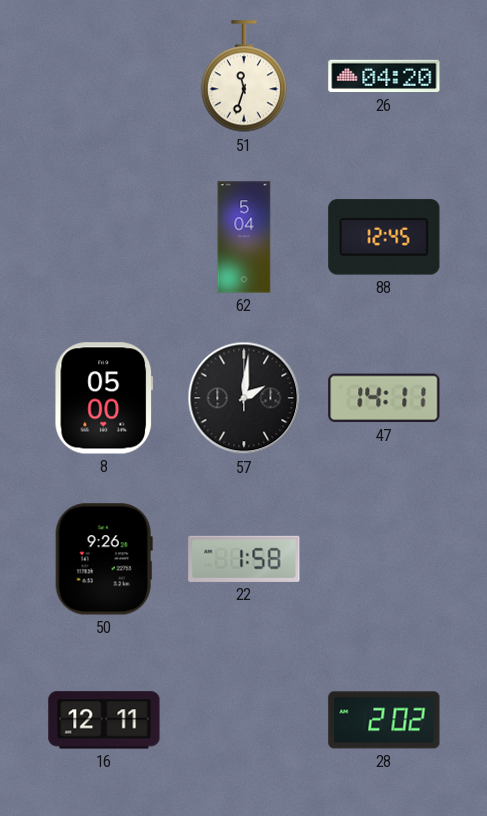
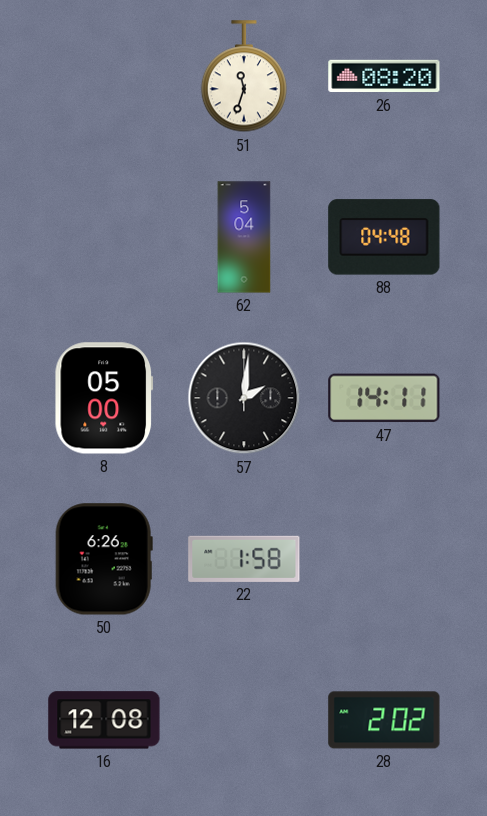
26: 04:20 -> 08:20
88: 12:45 -> 04:48
50: 9:26 -> 6:26
16: 12:11 -> 12:08
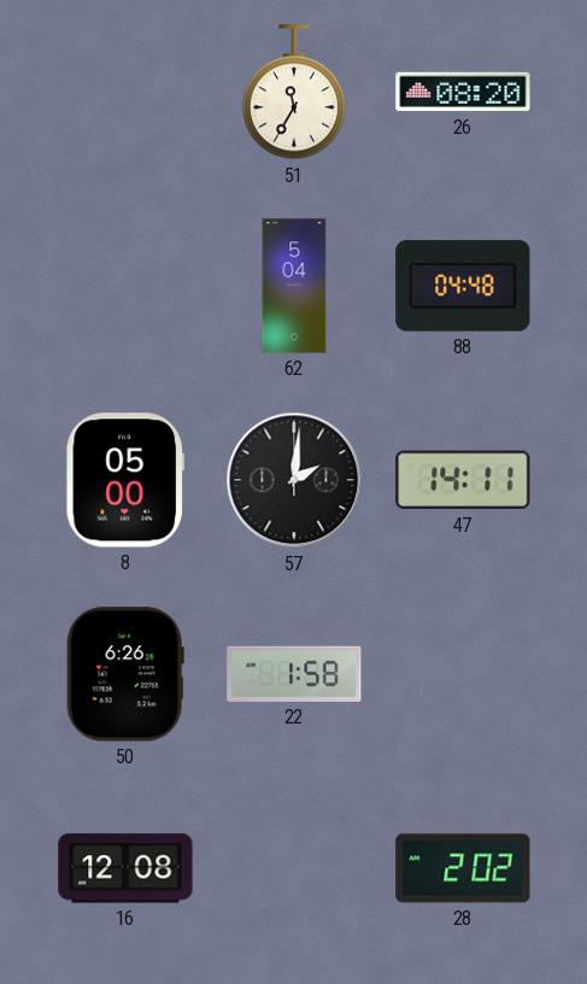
51: 11:33 -> 11:35
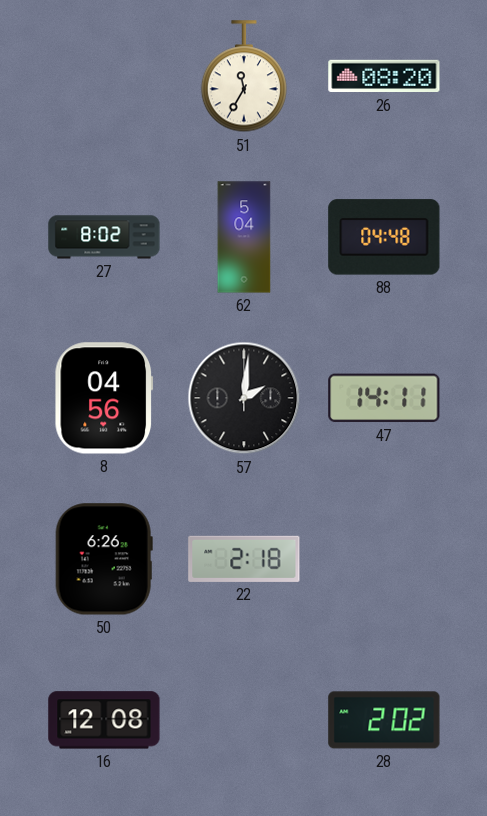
27: none -> 8:02
8: 05:00 -> 04:56
22: 1:58 -> 2:18
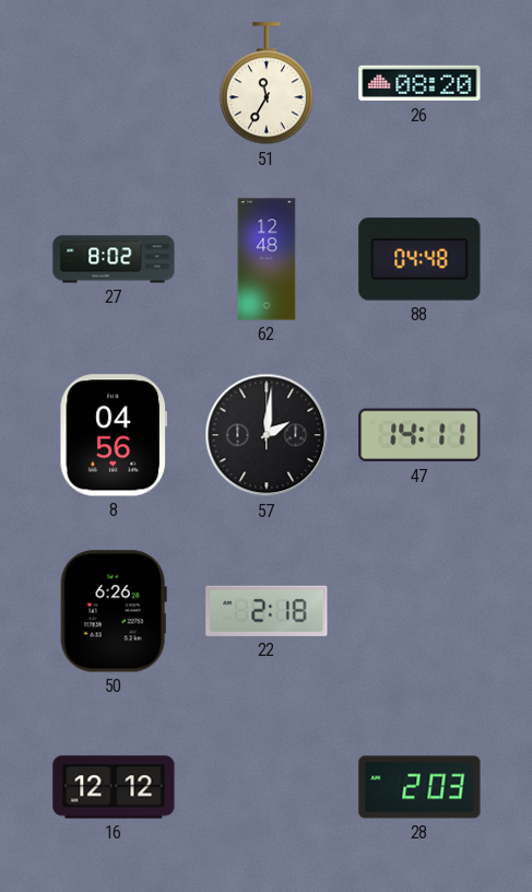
62: 5:04 -> 12:48
16: 12:08 -> 12:12
28: 2:02 -> 2:03
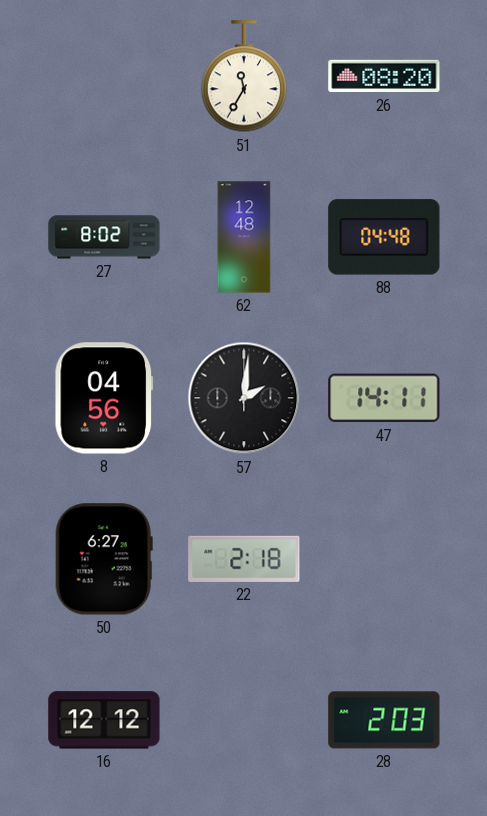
50: 6:26 -> 6:27
